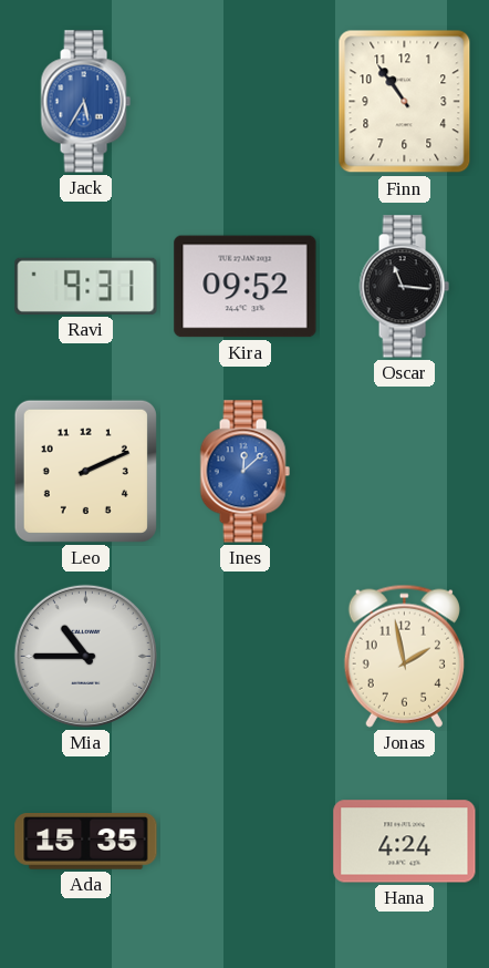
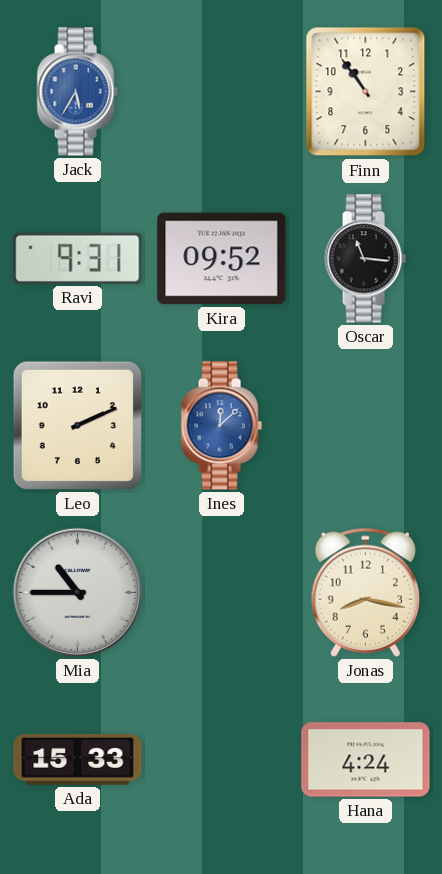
Jonas: 1:58 -> 8:17
Ada: 15:35 -> 15:33
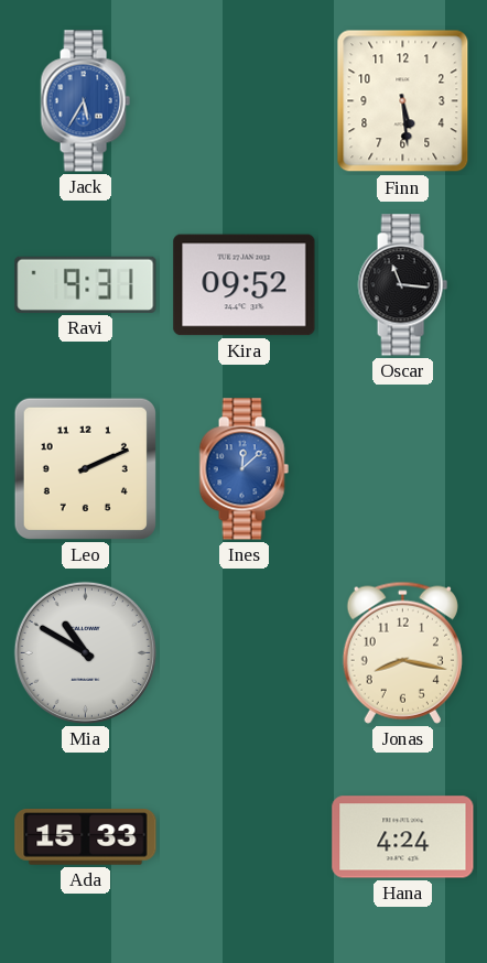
Finn: 10:54 -> 5:29
Mia: 10:45 -> 10:50
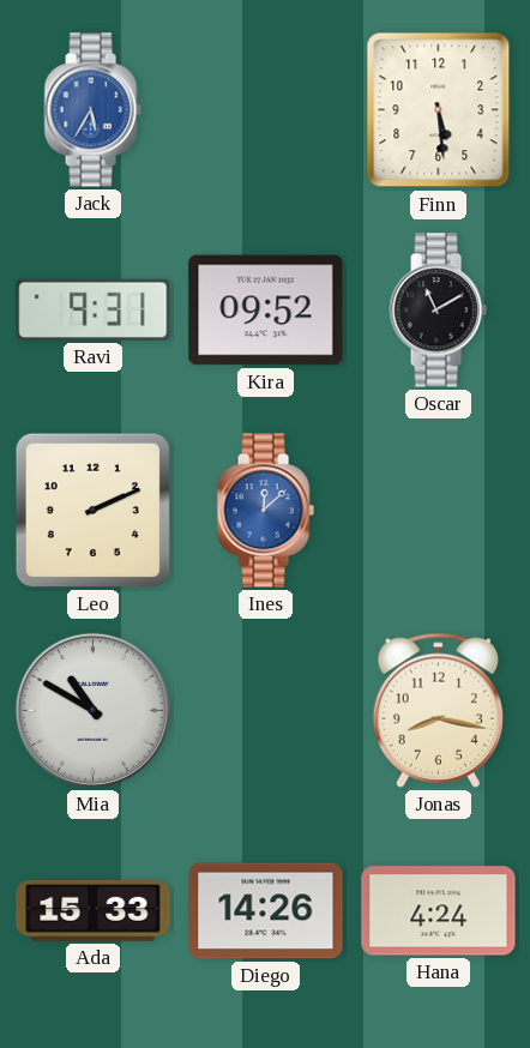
Oscar: 11:16 -> 11:10
Diego: none -> 14:26
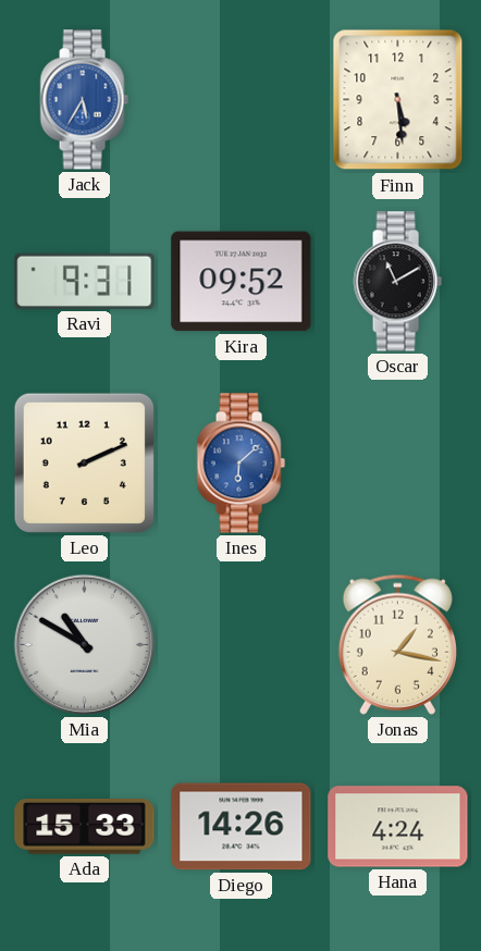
Ines: 12:08 -> 6:08
Jonas: 8:17 -> 1:17
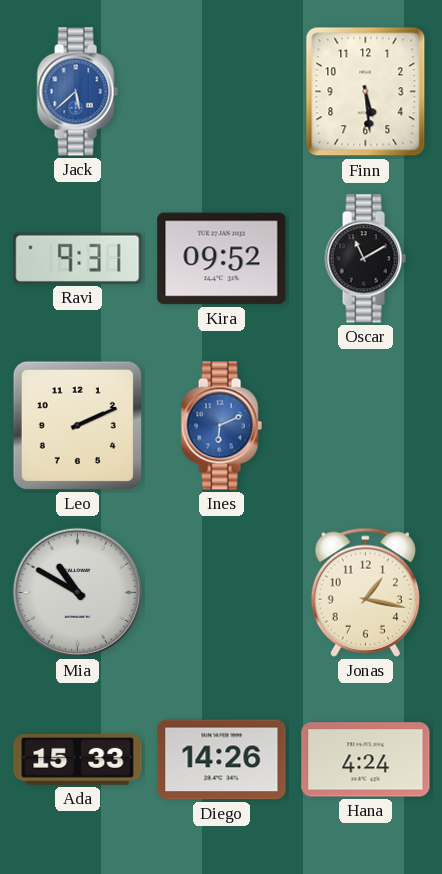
Jack: 5:35 -> 5:38
Ines: 6:08 -> 6:11
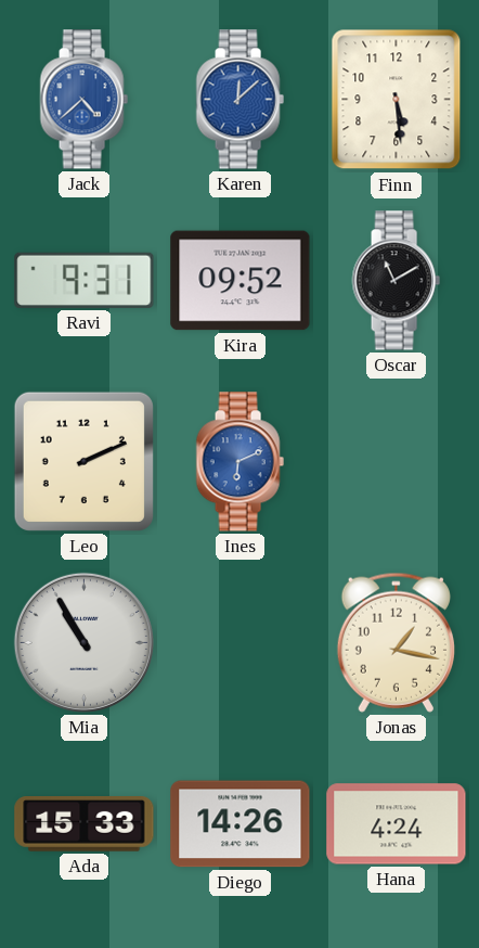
Jack: 5:38 -> 4:38
Karen: none -> 12:08
Mia: 10:50 -> 10:55
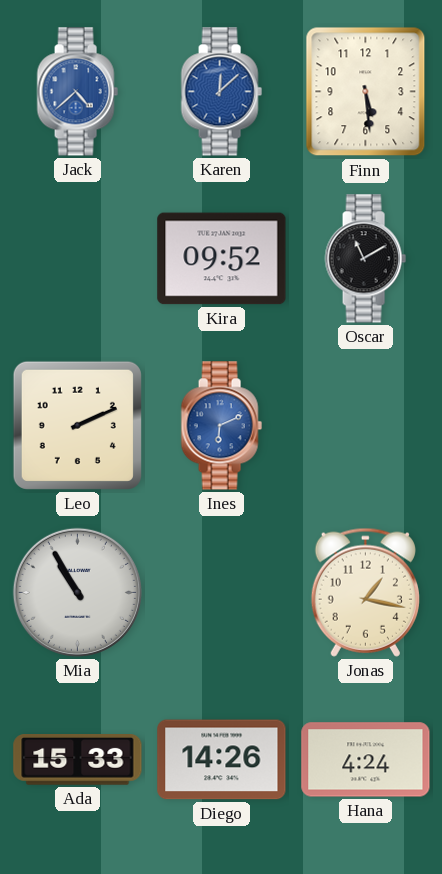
Ravi: 9:31 -> none
